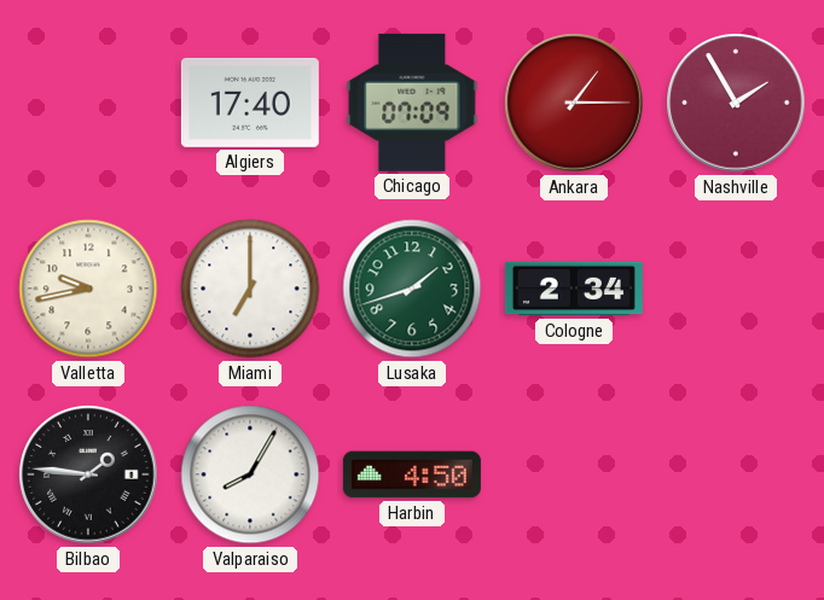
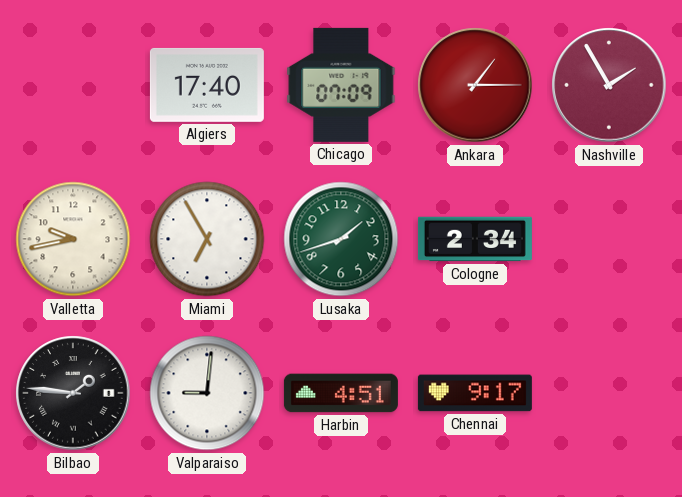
Miami: 7:00 -> 6:55
Valparaiso: 8:05 -> 9:01
Harbin: 4:50 -> 4:51
Chennai: none -> 9:17
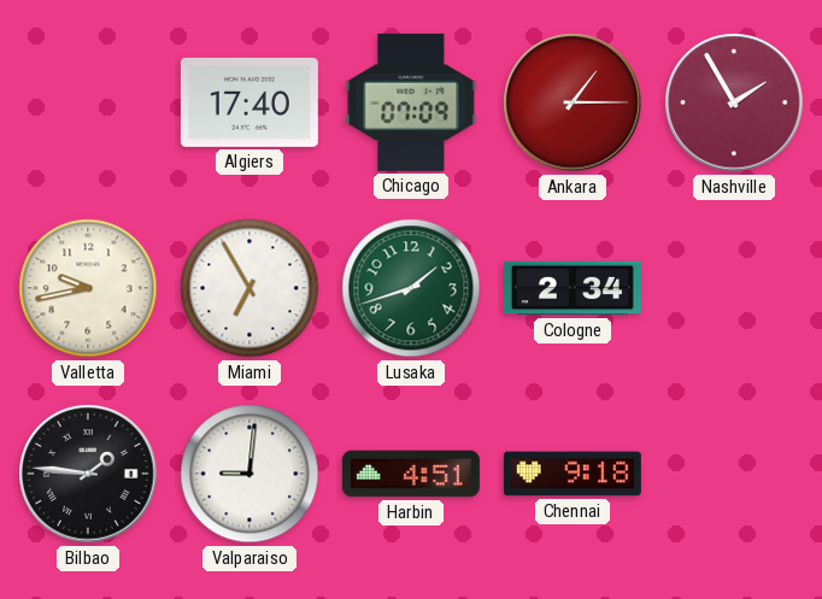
Chennai: 9:17 -> 9:18
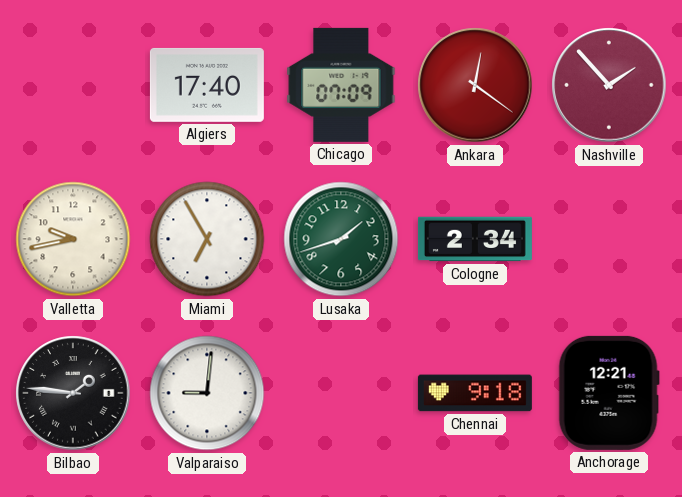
Ankara: 1:15 -> 12:21
Nashville: 1:55 -> 1:53
Harbin: 4:51 -> none
Anchorage: none -> 12:21
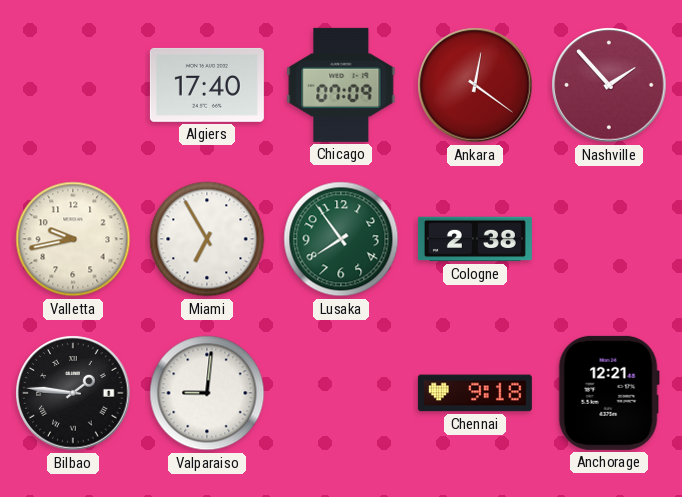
Lusaka: 1:42 -> 7:54
Cologne: 2:34 -> 2:38
